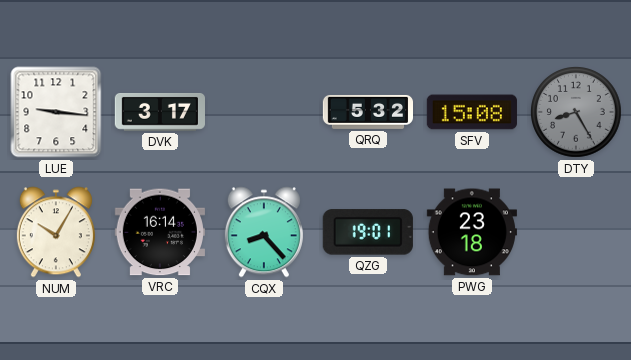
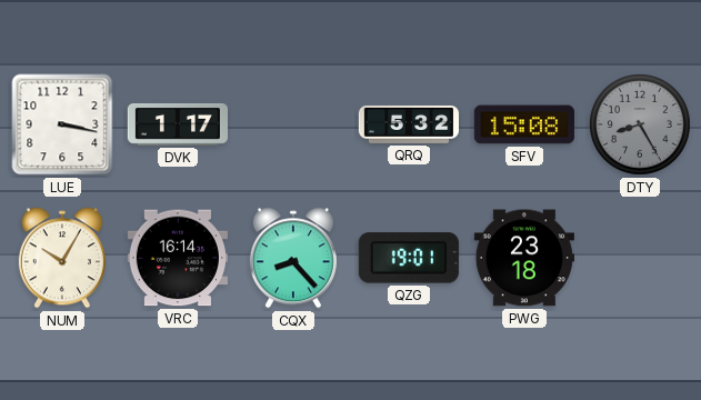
LUE: 9:16 -> 3:17
DVK: 3:17 -> 1:17
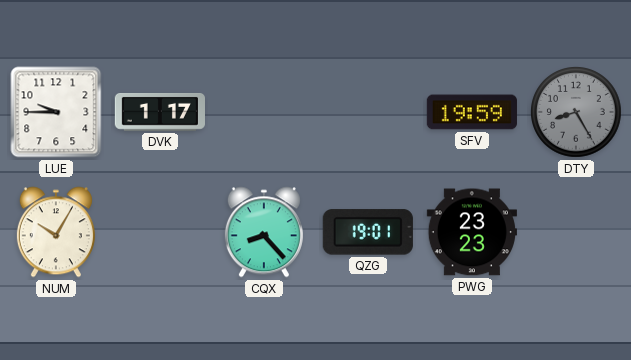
LUE: 3:17 -> 9:45
QRQ: 5:32 -> none
SFV: 15:08 -> 19:59
VRC: 16:14 -> none
PWG: 23:18 -> 23:23
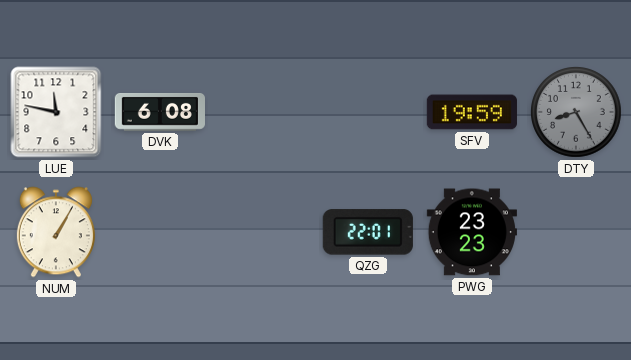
LUE: 9:45 -> 11:47
DVK: 1:17 -> 6:08
NUM: 10:05 -> 1:05
CQX: 8:23 -> none
QZG: 19:01 -> 22:01
